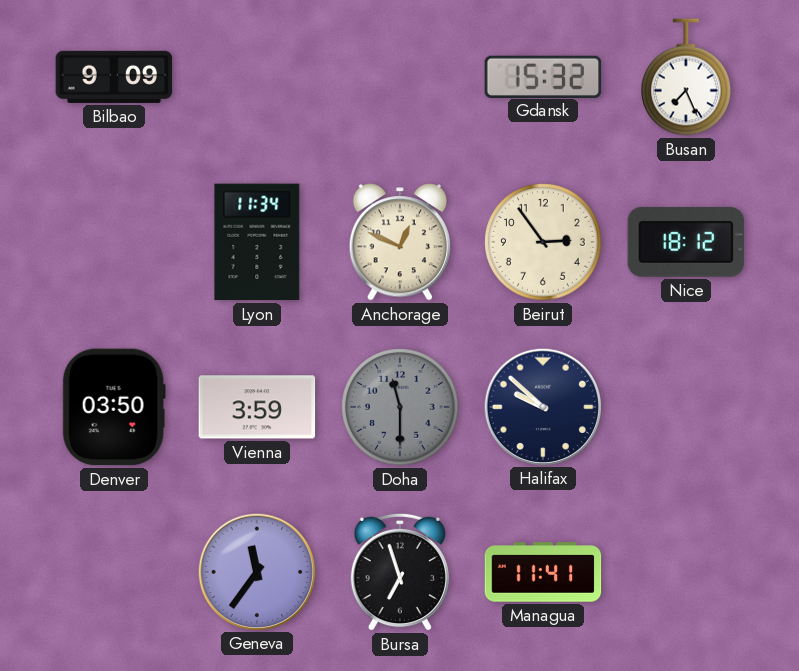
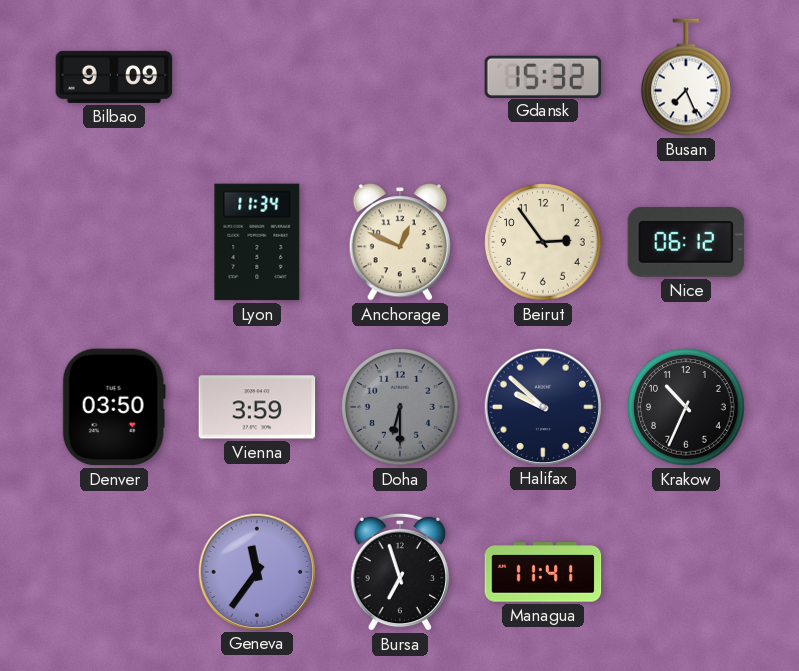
Nice: 18:12 -> 06:12
Doha: 11:30 -> 6:30
Krakow: none -> 10:34
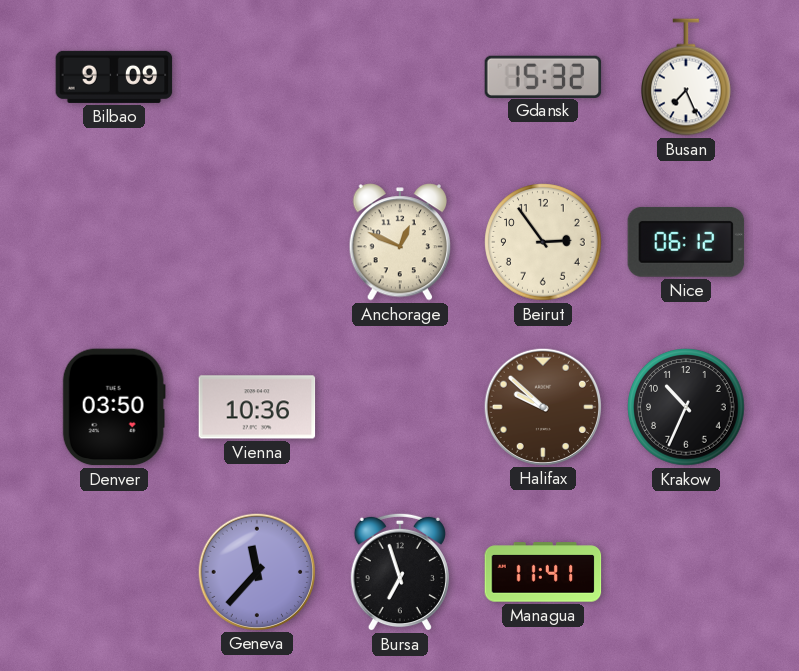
Lyon: 11:34 -> none
Vienna: 3:59 -> 10:36
Doha: 6:30 -> none
Halifax dial: navy -> brown
Geneva: 11:36 -> 11:37
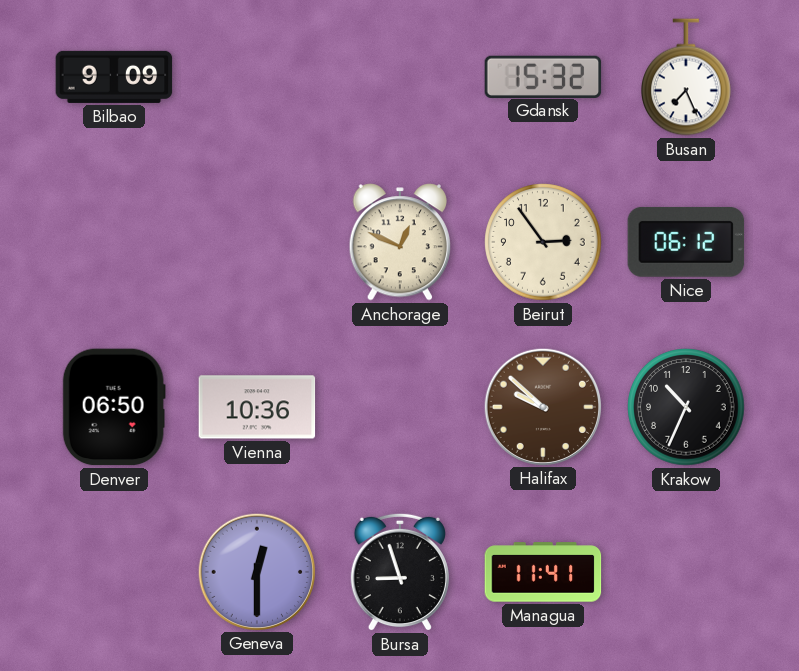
Denver: 03:50 -> 06:50
Geneva: 11:37 -> 12:30
Bursa: 6:57 -> 8:57
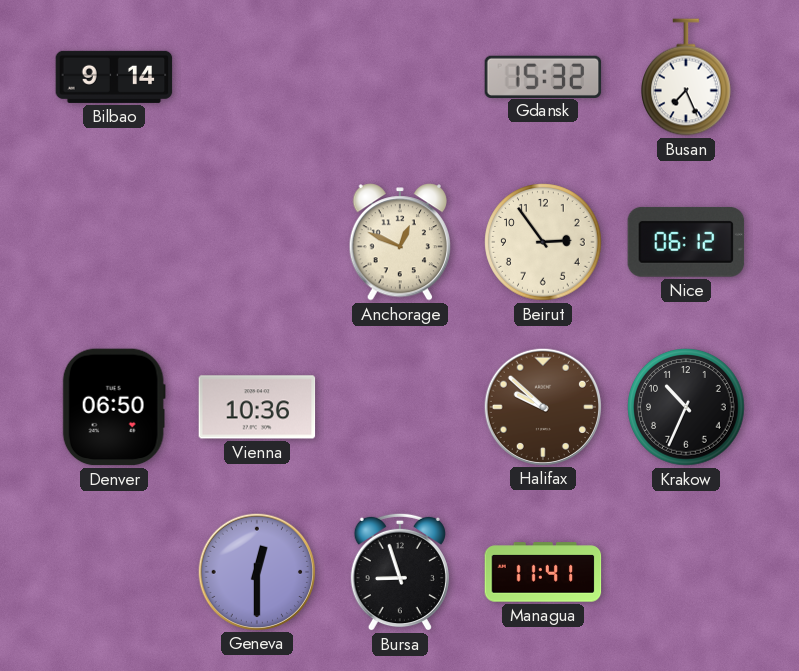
Bilbao: 9:09 -> 9:14
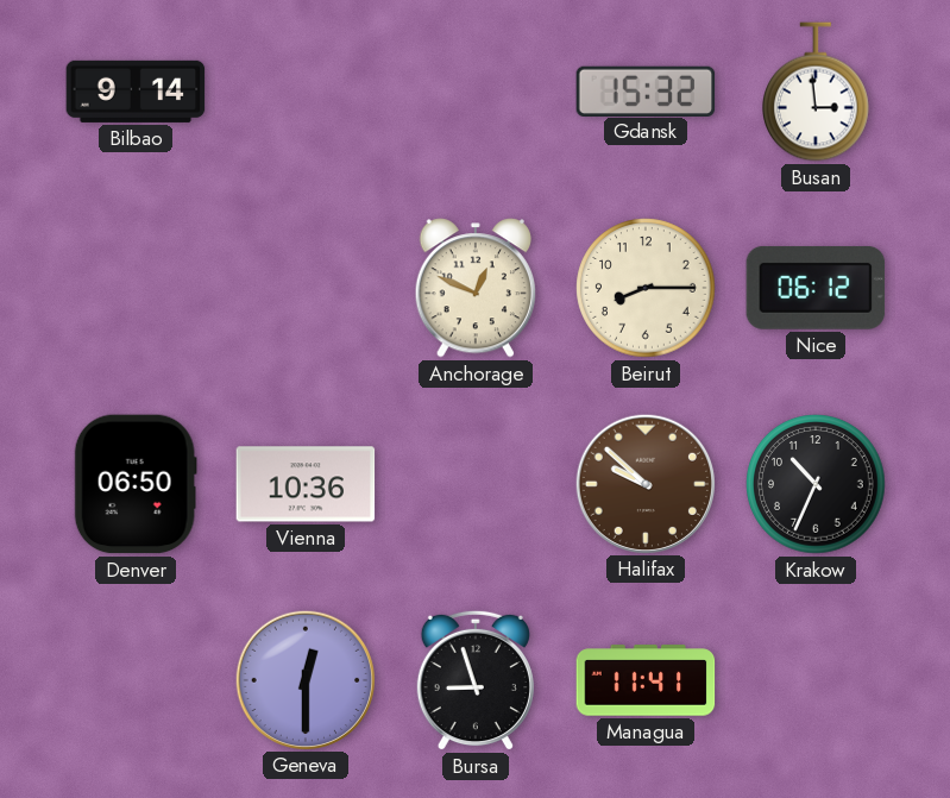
Busan: 7:26 -> 2:59
Beirut: 2:54 -> 8:15
